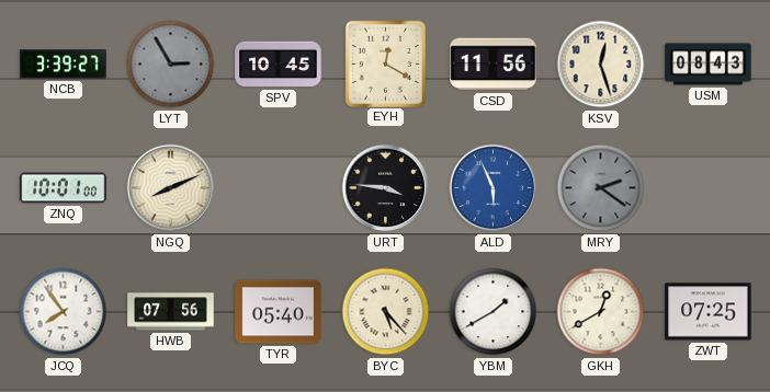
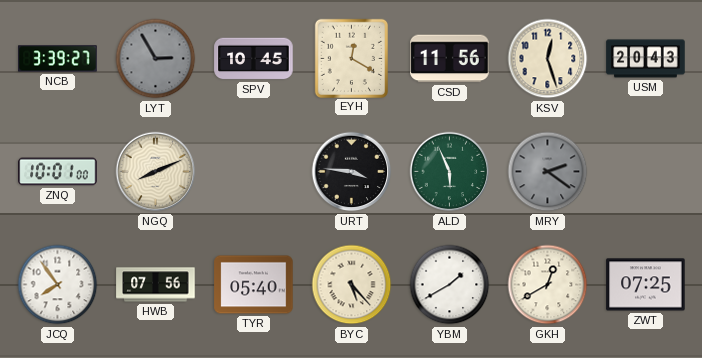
USM: 08:43 -> 20:43
ALD dial: blue -> green
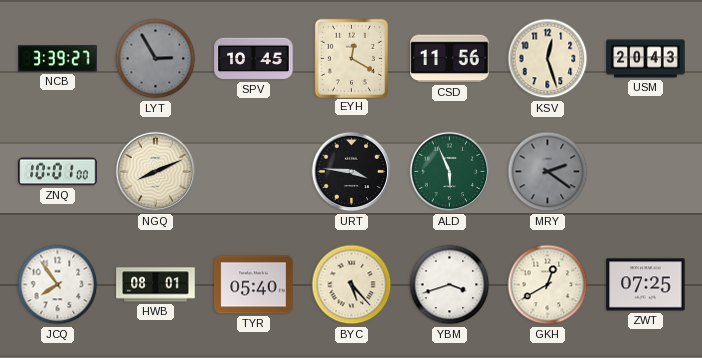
HWB: 07:56 -> 08:01
YBM: 1:40 -> 3:42
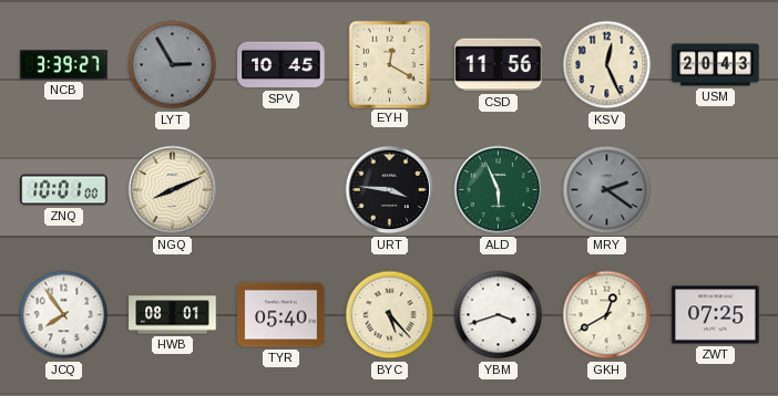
KSV: 12:27 -> 12:26
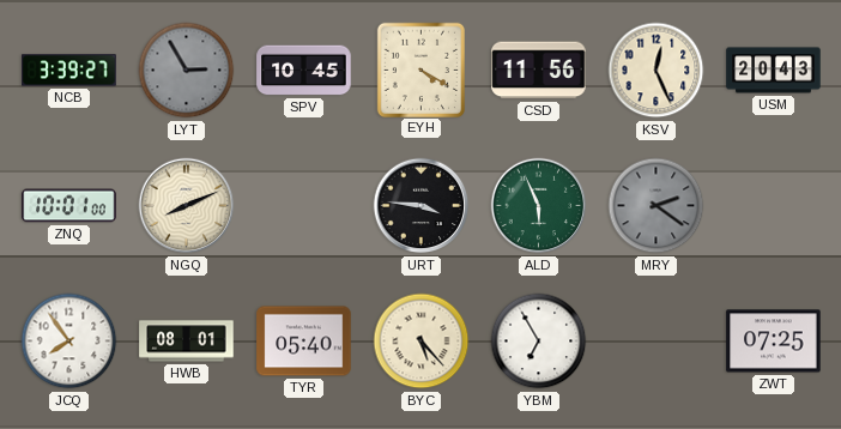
EYH: 12:20 -> 4:20
YBM: 3:42 -> 6:55
GKH: 12:40 -> none
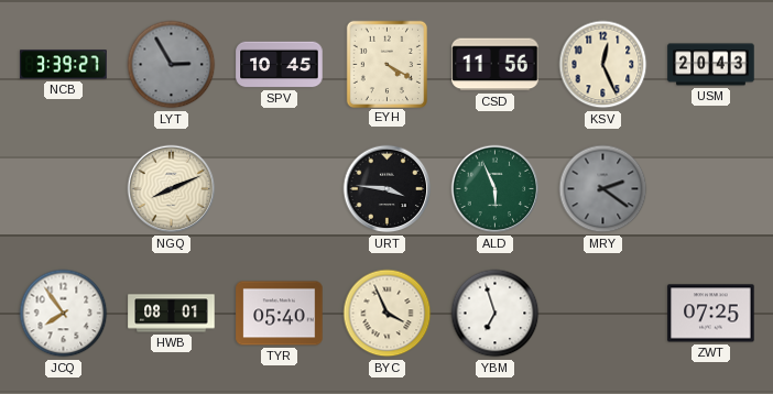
ZNQ: 10:01 -> none
BYC: 5:23 -> 3:56
YBM: 6:55 -> 6:57
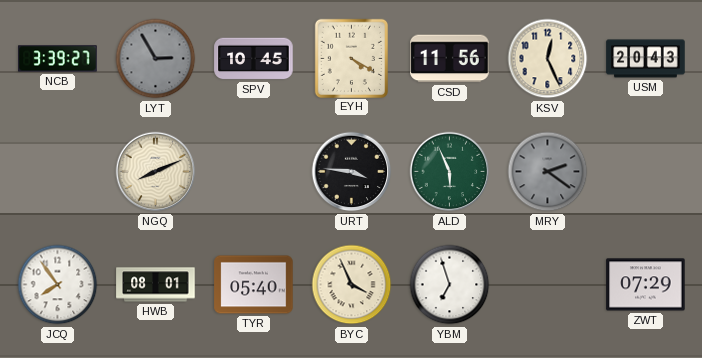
ZWT: 07:25 -> 07:29
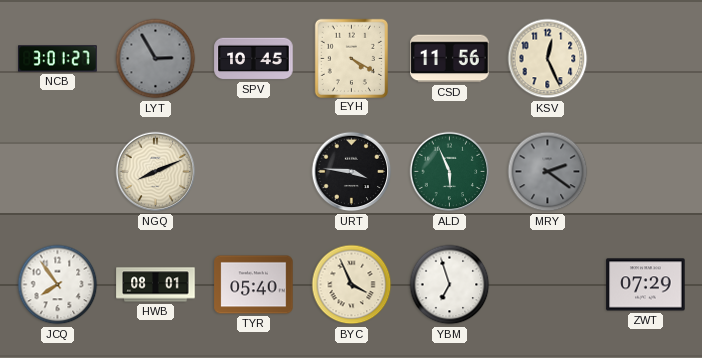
NCB: 3:39 -> 3:01
USM: 20:43 -> none
